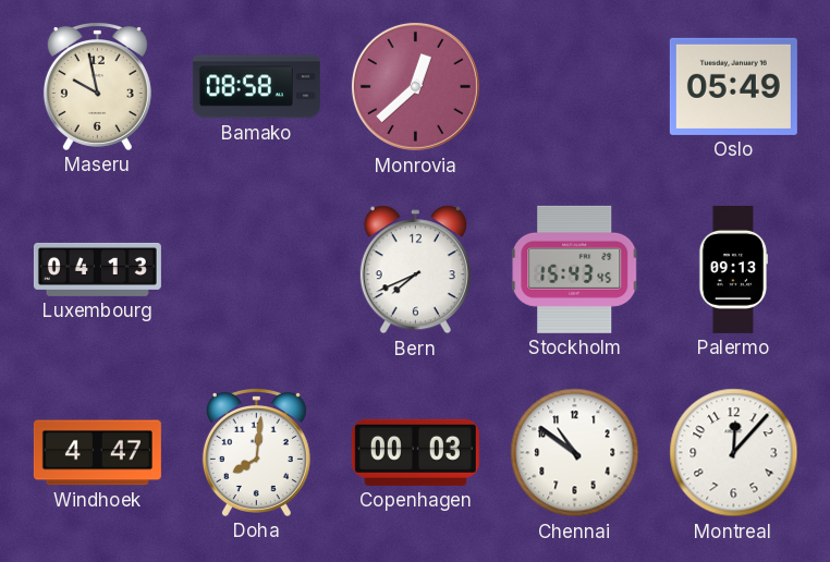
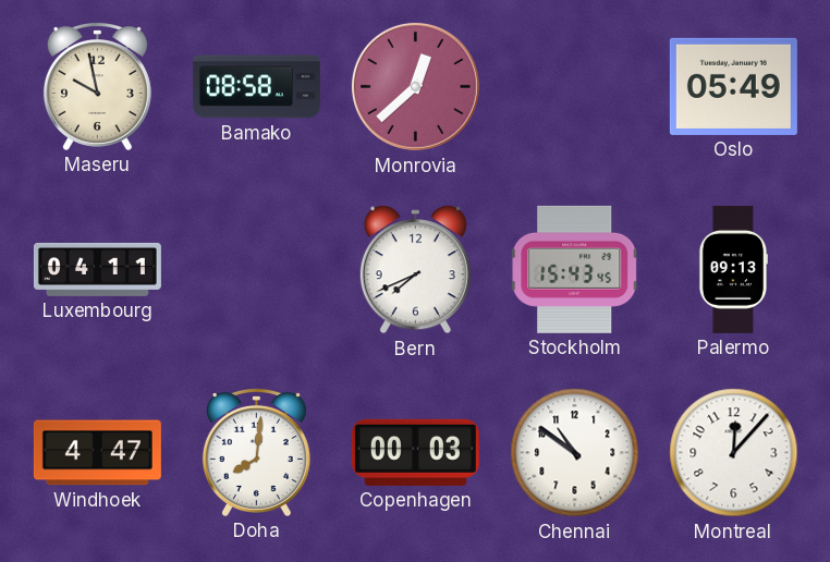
Luxembourg: 04:13 -> 04:11
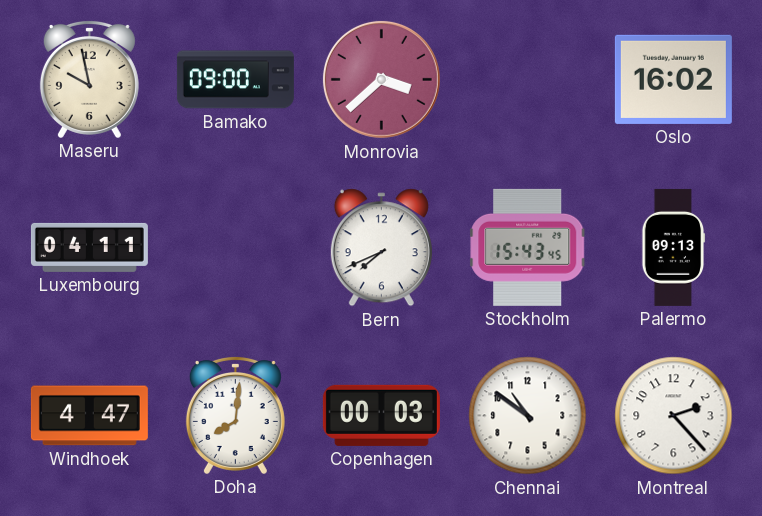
Bamako: 08:58 -> 09:00
Monrovia: 12:38 -> 3:38
Oslo: 05:49 -> 16:02
Montreal: 12:07 -> 2:23
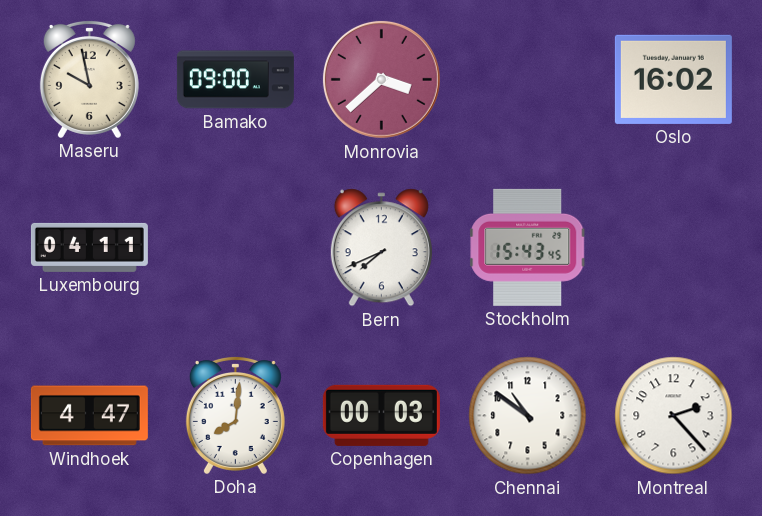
Palermo: 09:13 -> none
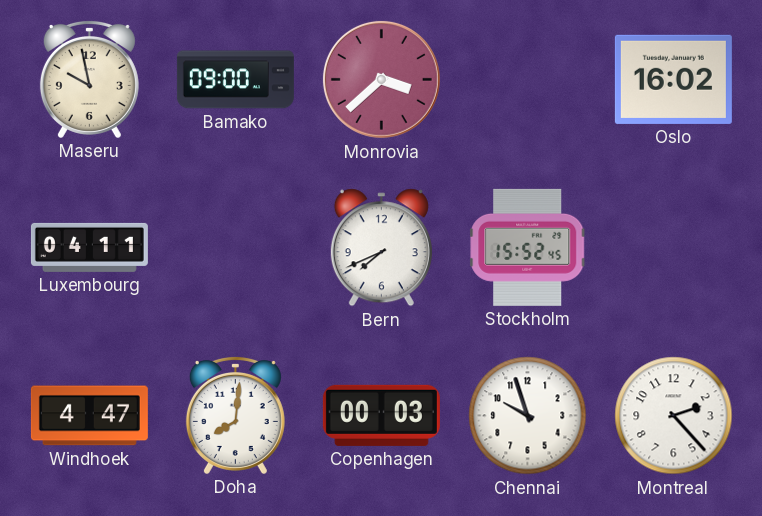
Stockholm: 15:43 -> 15:52
Chennai: 10:51 -> 9:57
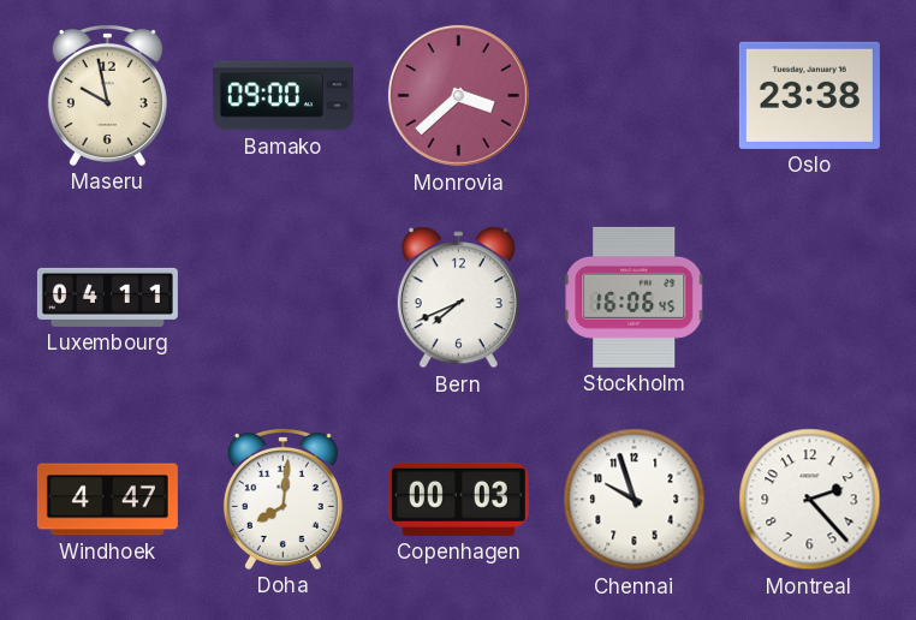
Oslo: 16:02 -> 23:38
Stockholm: 15:52 -> 16:06
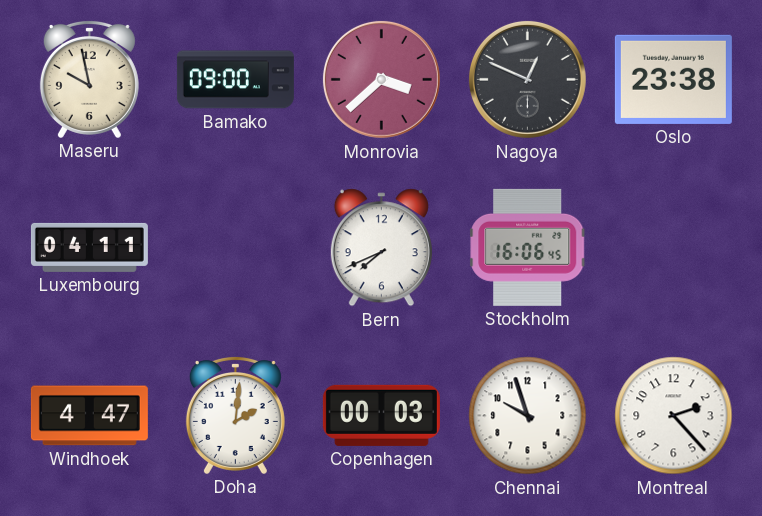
Nagoya: none -> 12:49
Doha: 8:01 -> 2:01
